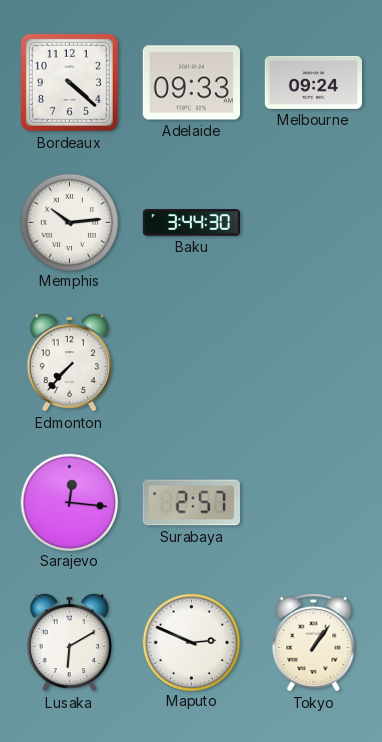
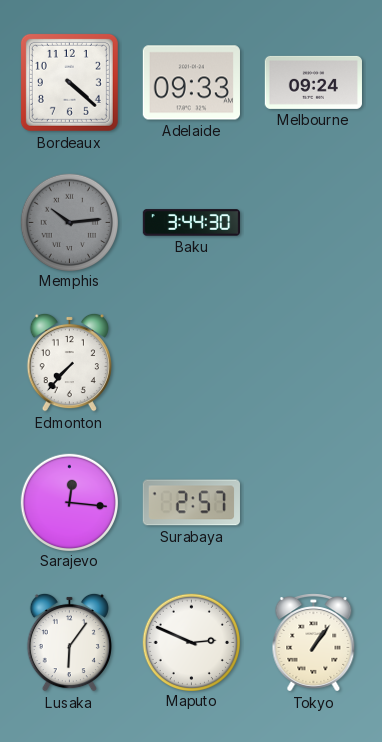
Memphis dial: white -> grey
Lusaka: 6:10 -> 6:06
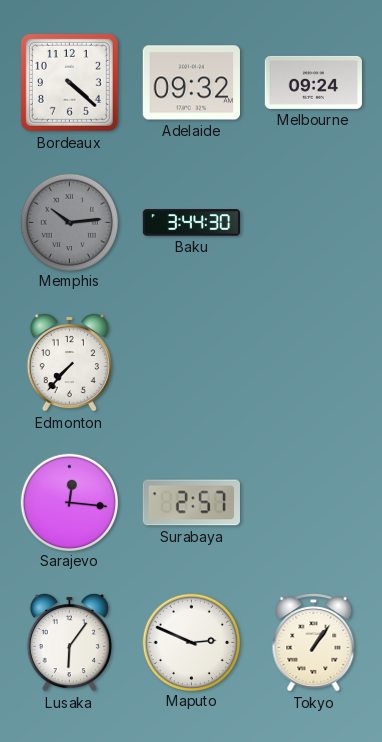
Adelaide: 09:33 -> 09:32
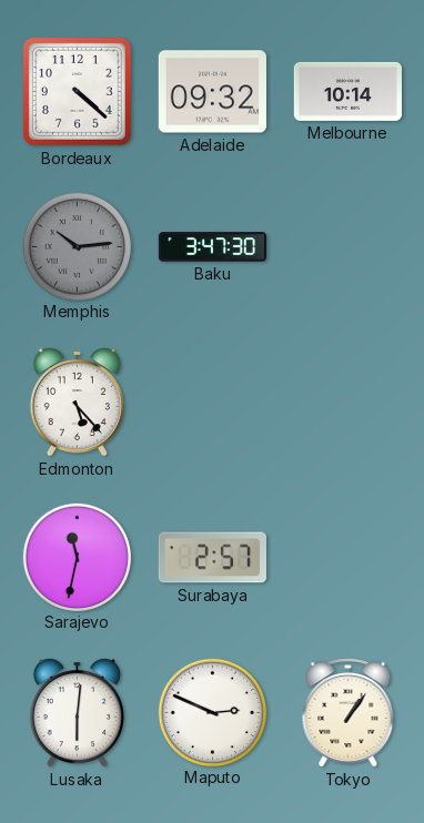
Melbourne: 09:24 -> 10:14
Baku: 3:44 -> 3:47
Edmonton: 7:37 -> 5:23
Sarajevo: 12:16 -> 11:32
Lusaka: 6:06 -> 6:01
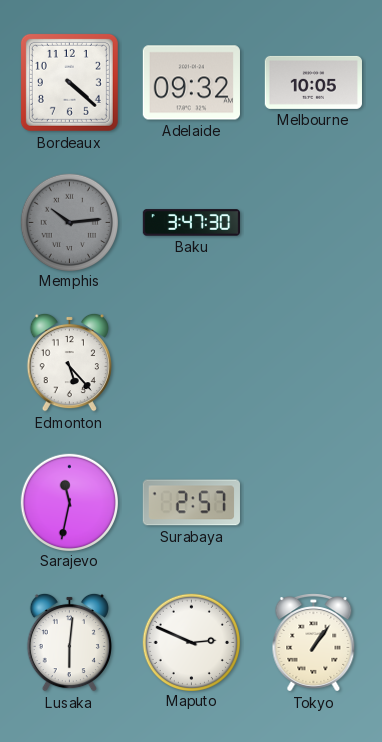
Melbourne: 10:14 -> 10:05
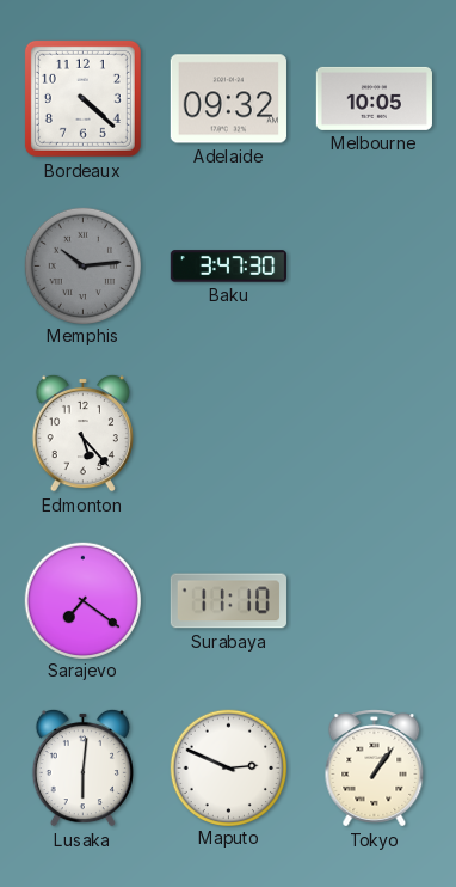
Sarajevo: 11:32 -> 7:21
Surabaya: 2:57 -> 11:10
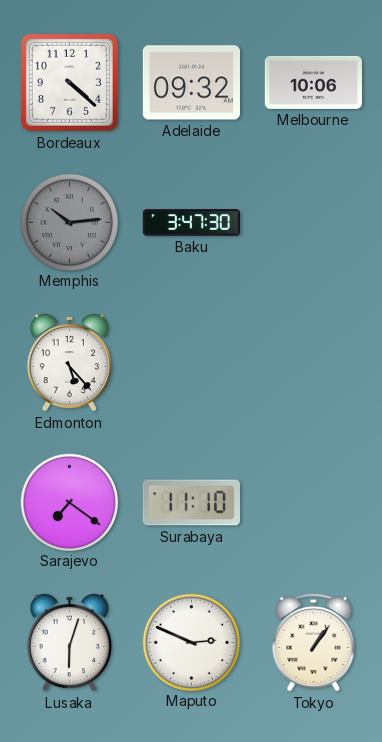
Melbourne: 10:05 -> 10:06
Lusaka: 6:01 -> 6:03
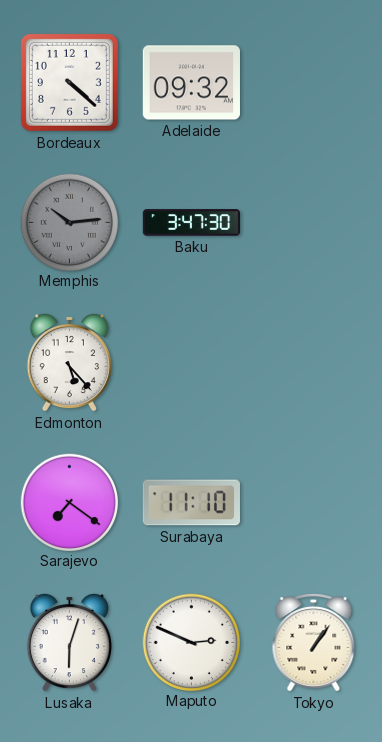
Melbourne: 10:06 -> none
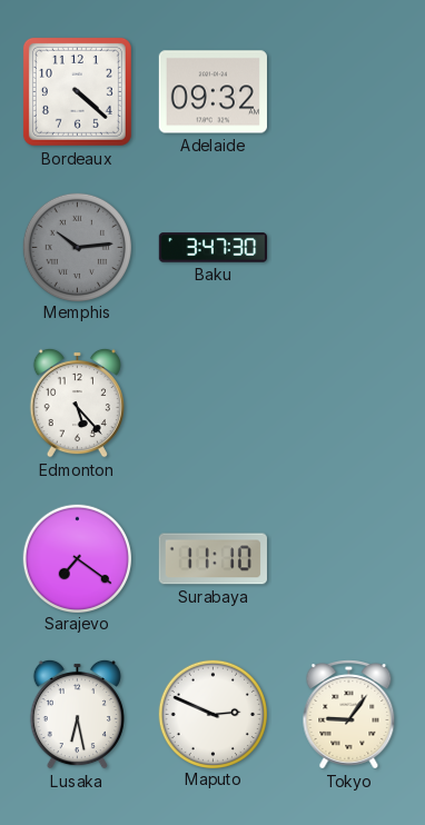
Lusaka: 6:03 -> 6:28
Tokyo: 1:06 -> 9:06
